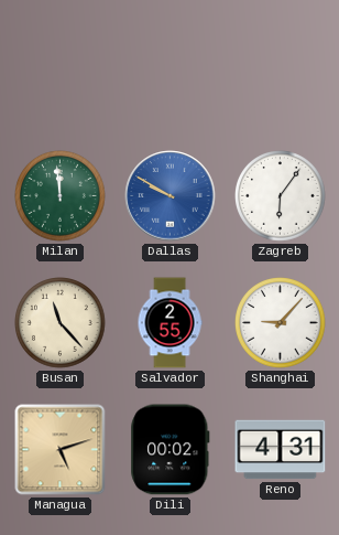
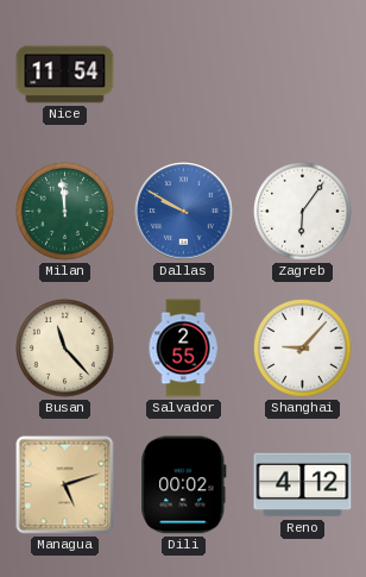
Nice: none -> 11:54
Reno: 4:31 -> 4:12
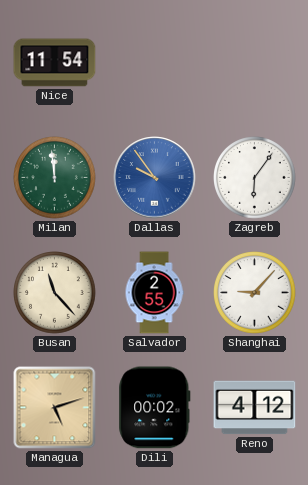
Dallas: 9:50 -> 9:54
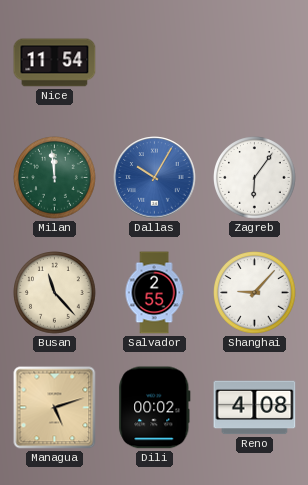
Dallas: 9:54 -> 10:05
Reno: 4:12 -> 4:08
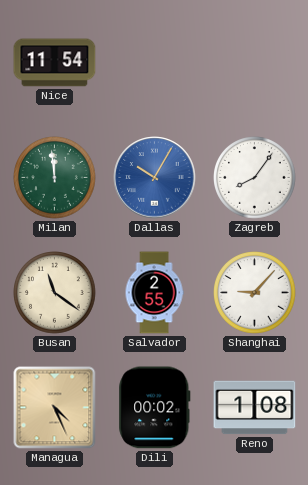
Zagreb: 6:06 -> 8:06
Busan: 11:23 -> 11:21
Managua: 5:12 -> 4:26
Reno: 4:08 -> 1:08
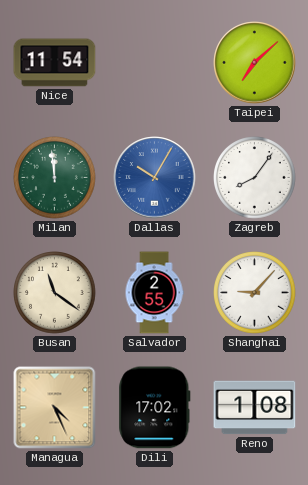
Taipei: none -> 7:08
Dili: 00:02 -> 17:02
